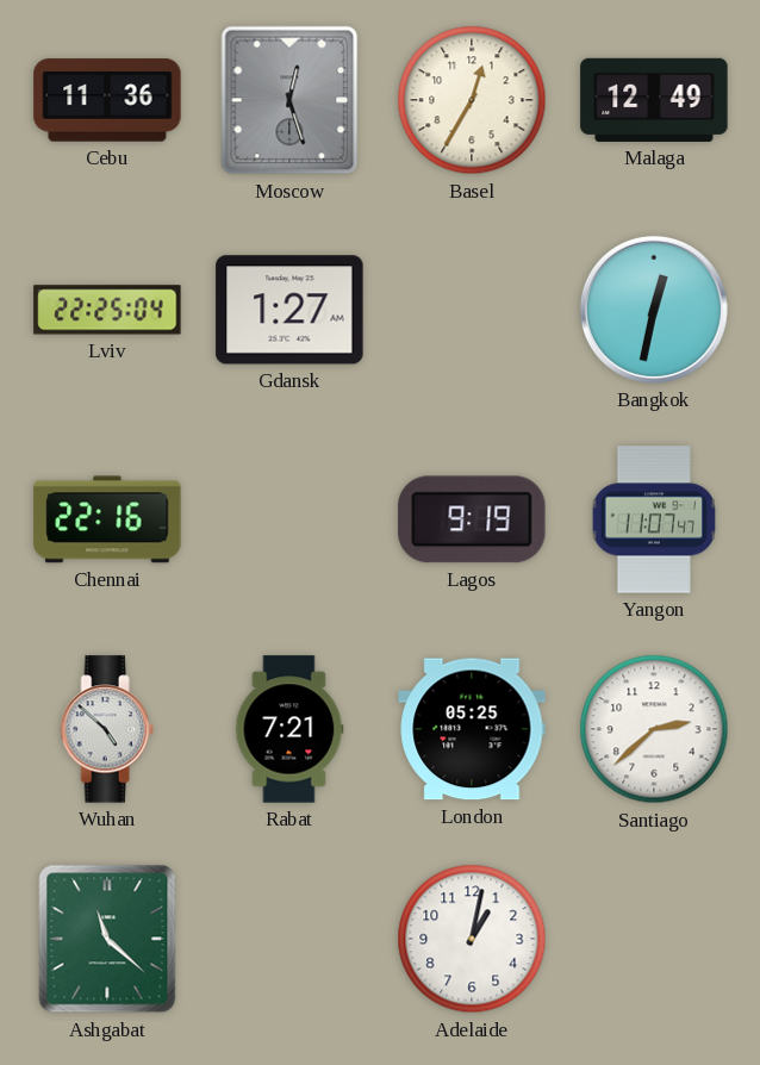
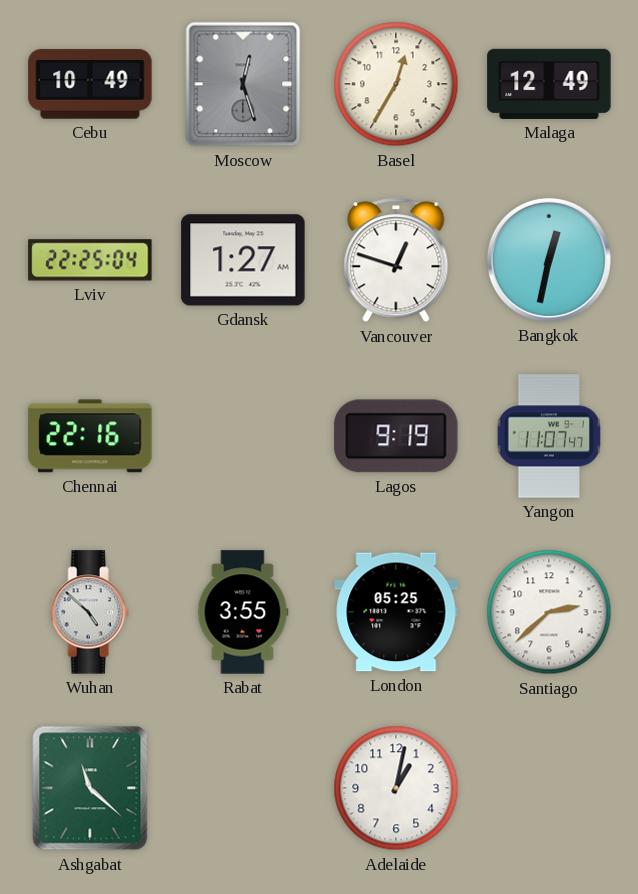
Cebu: 11:36 -> 10:49
Vancouver: none -> 12:48
Rabat: 7:21 -> 3:55
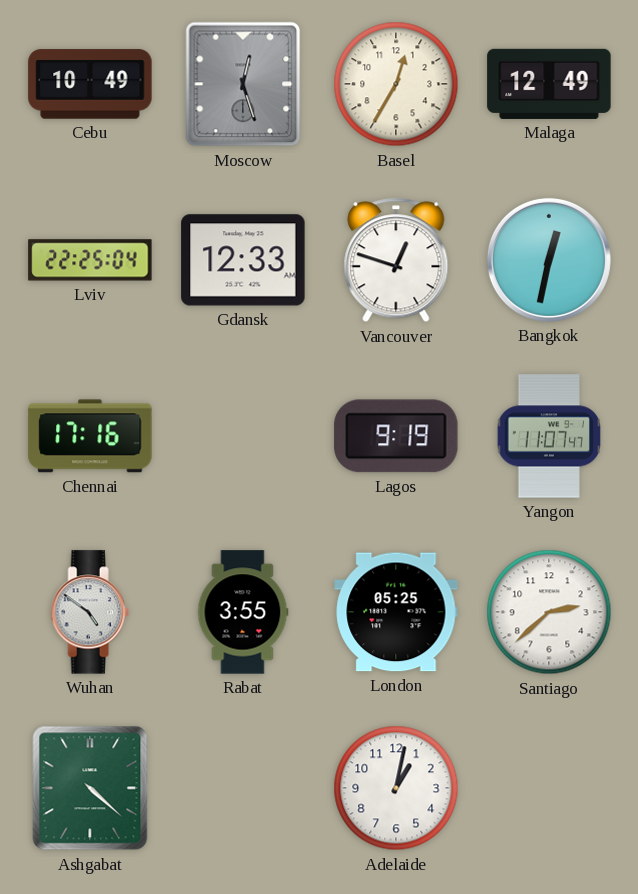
Gdansk: 1:27 -> 12:33
Chennai: 22:16 -> 17:16
Wuhan: 4:52 -> 4:51
Ashgabat: 11:22 -> 4:22
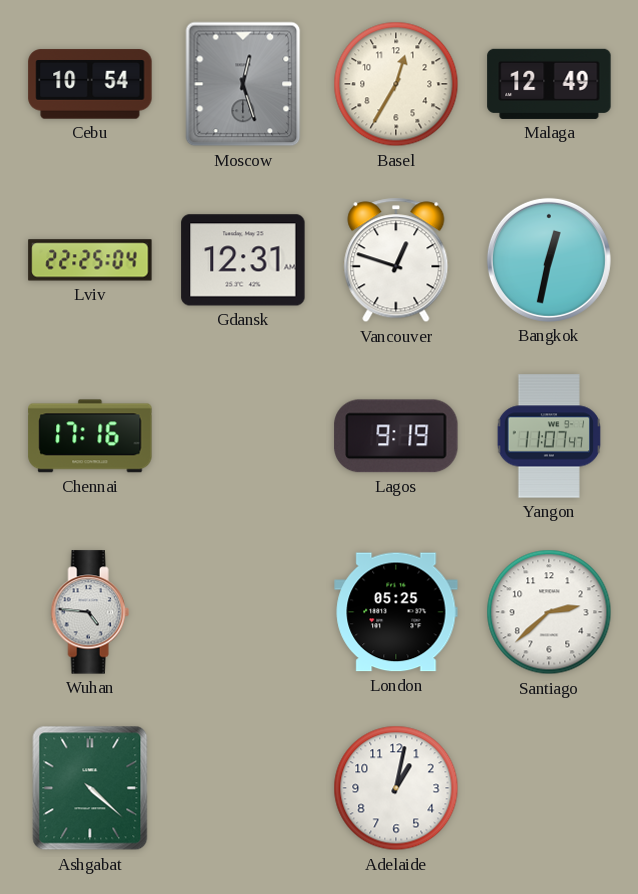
Cebu: 10:49 -> 10:54
Gdansk: 12:33 -> 12:31
Wuhan: 4:51 -> 4:46
Rabat: 3:55 -> none
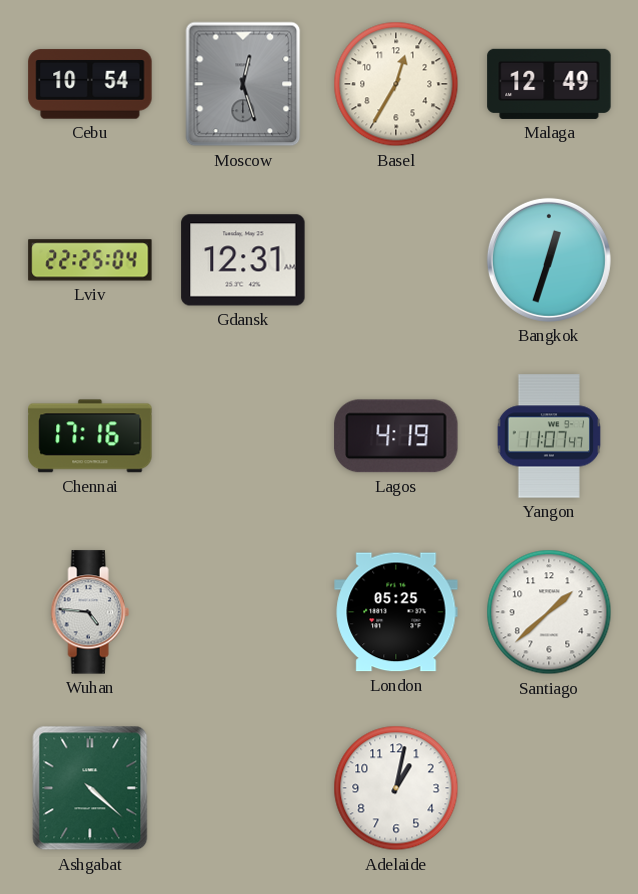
Vancouver: 12:48 -> none
Bangkok: 12:32 -> 12:33
Lagos: 9:19 -> 4:19
Santiago: 2:38 -> 1:38
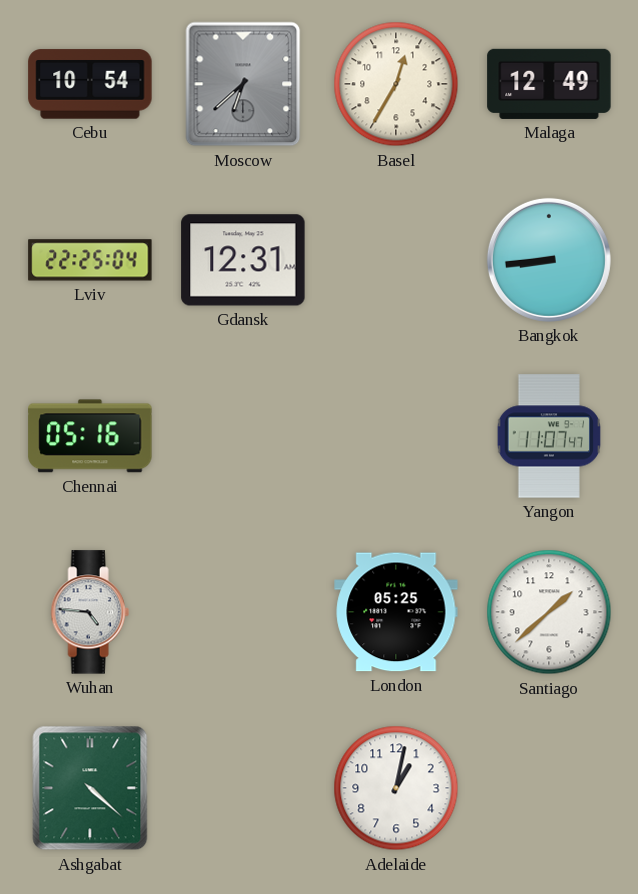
Moscow: 12:27 -> 6:38
Bangkok: 12:33 -> 8:44
Chennai: 17:16 -> 05:16
Lagos: 4:19 -> none
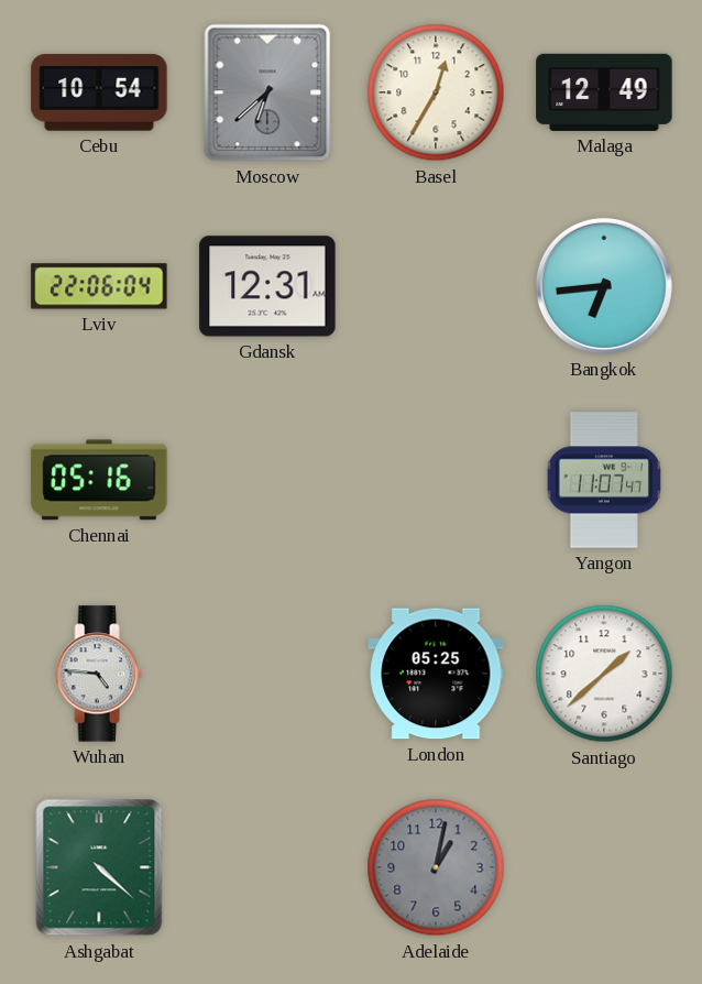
Lviv: 22:25 -> 22:06
Bangkok: 8:44 -> 6:44
Adelaide dial: white -> grey
